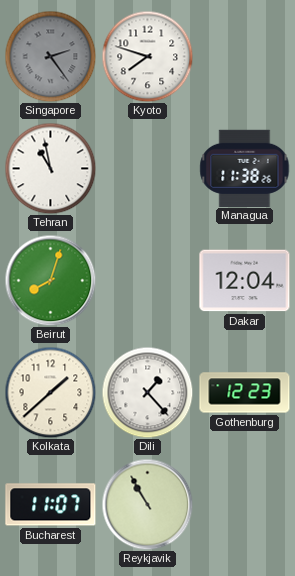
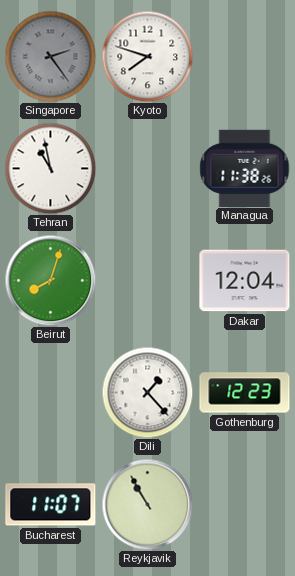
Kolkata: 1:38 -> none
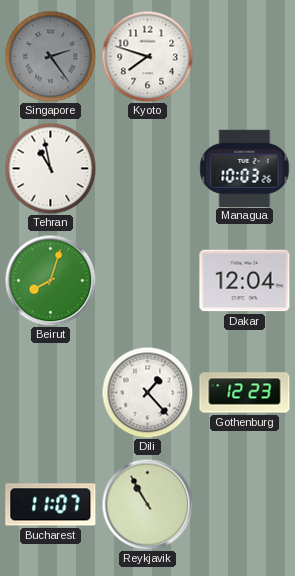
Managua: 11:38 -> 10:03
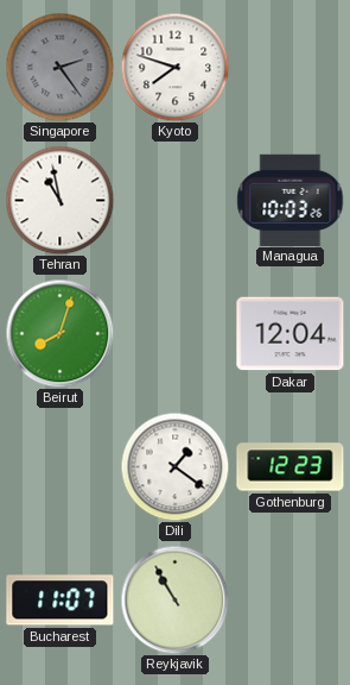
Dili: 1:23 -> 1:21
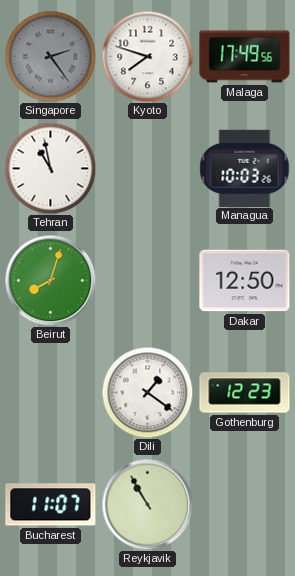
Malaga: none -> 17:49
Dakar: 12:04 -> 12:50
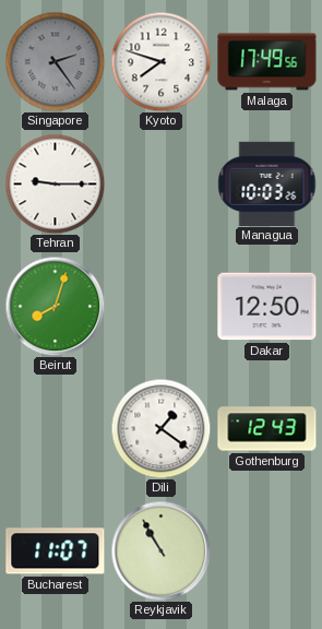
Tehran: 10:58 -> 9:15
Gothenburg: 12:23 -> 12:43
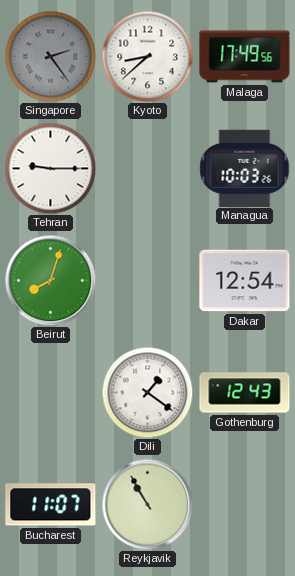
Kyoto: 7:48 -> 8:38
Dakar: 12:50 -> 12:54
